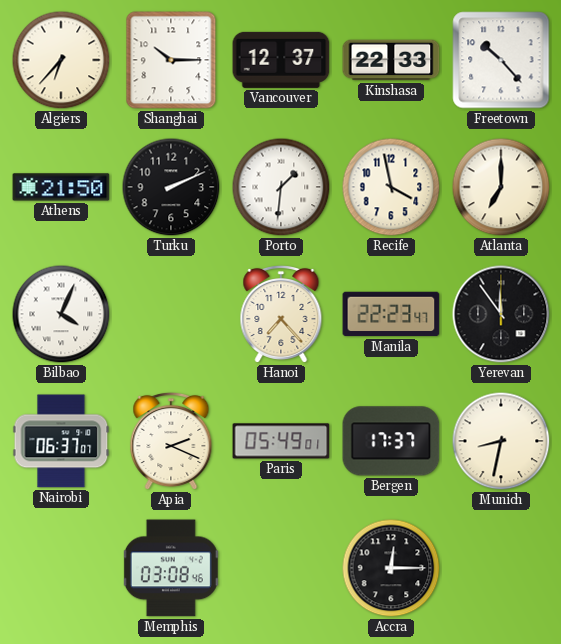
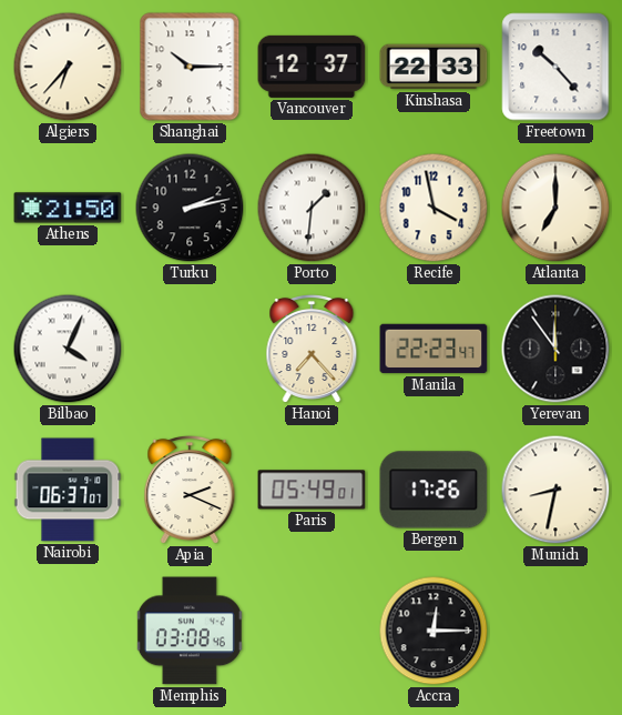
Turku: 2:11 -> 2:13
Bergen: 17:37 -> 17:26
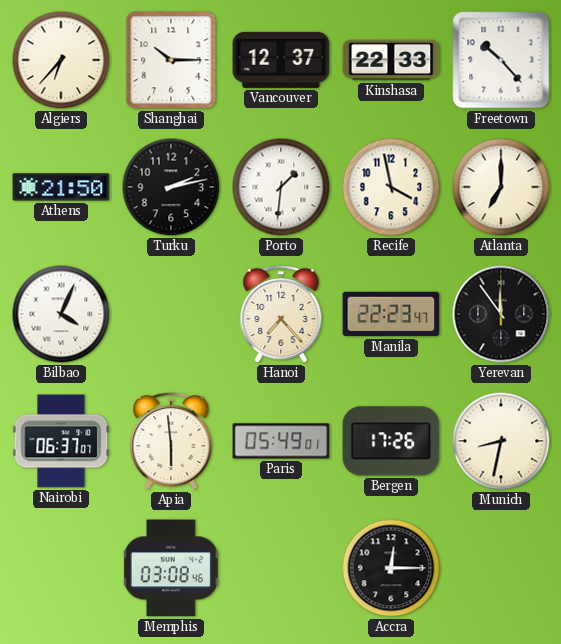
Apia: 2:19 -> 5:59
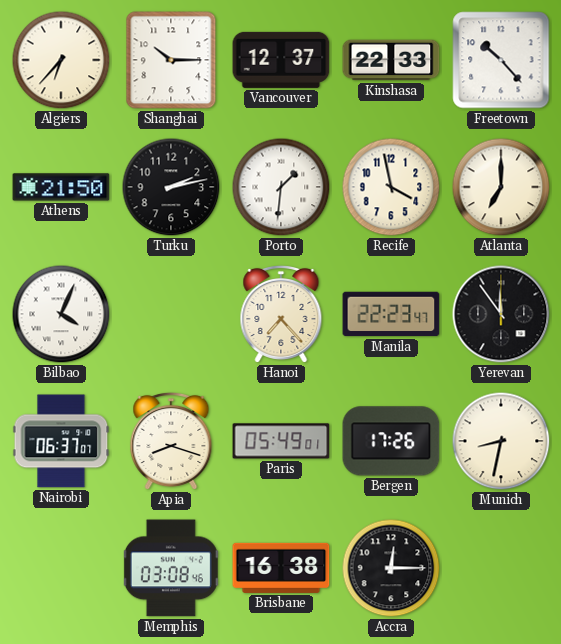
Apia: 5:59 -> 8:18
Brisbane: none -> 16:38
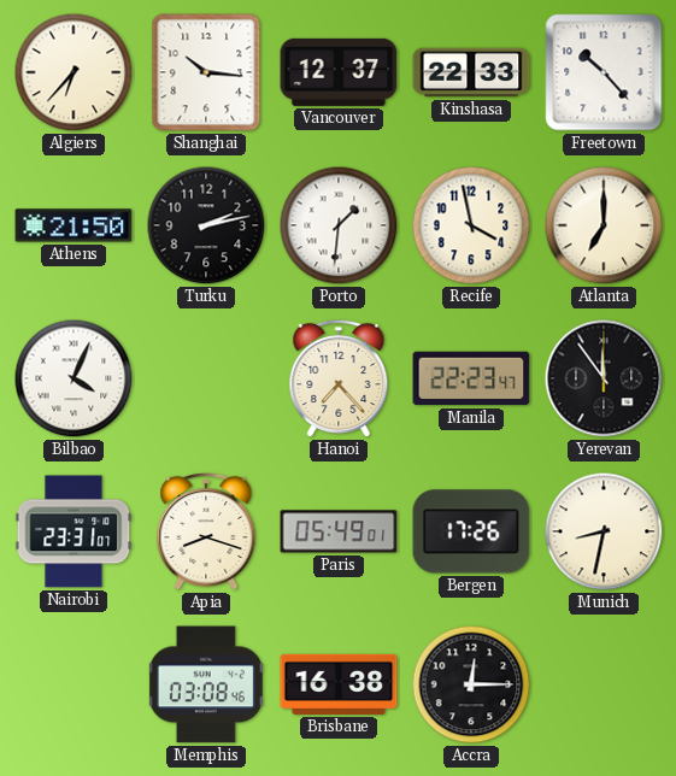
Shanghai: 10:15 -> 10:16
Nairobi: 06:37 -> 23:31
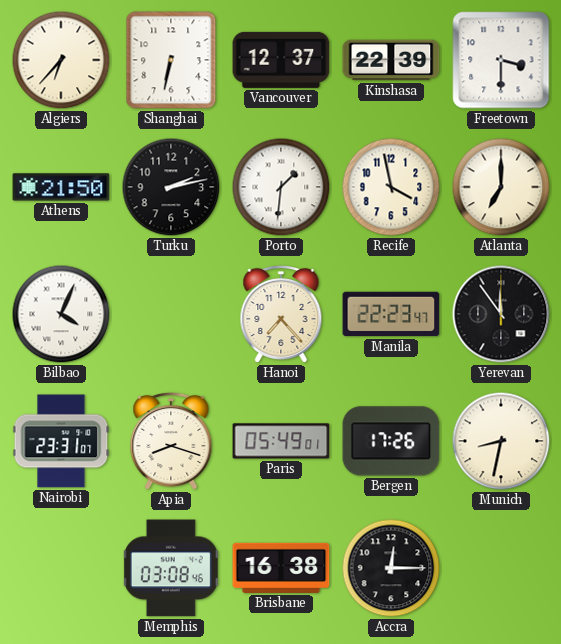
Shanghai: 10:16 -> 6:32
Kinshasa: 22:33 -> 22:39
Freetown: 10:23 -> 3:30
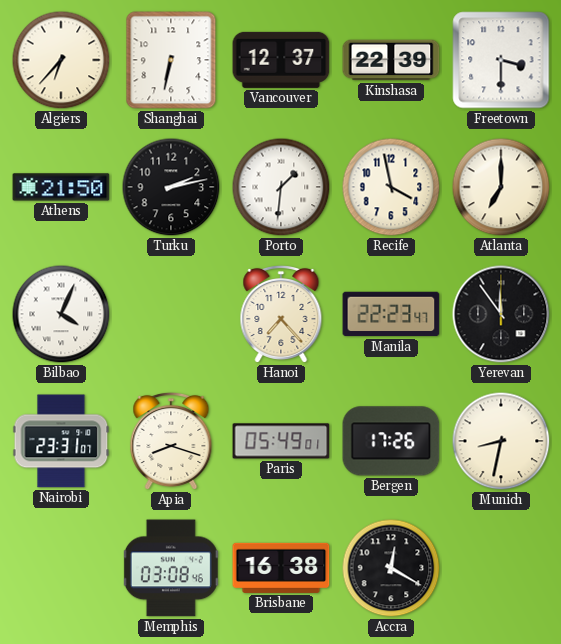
Accra: 12:15 -> 12:20
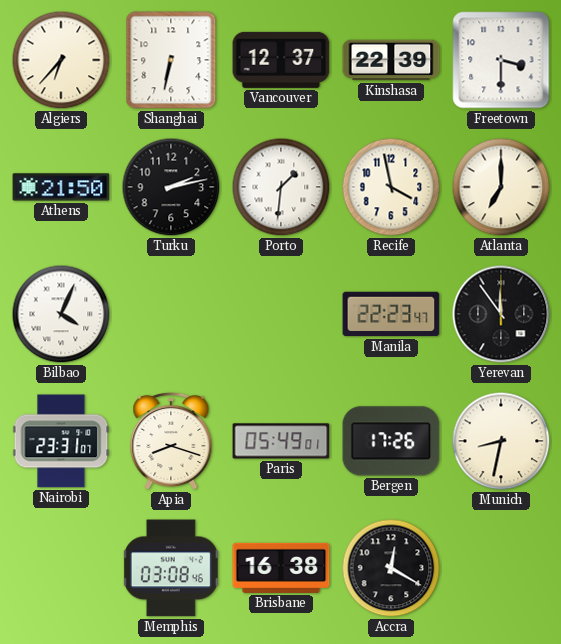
Hanoi: 7:23 -> none
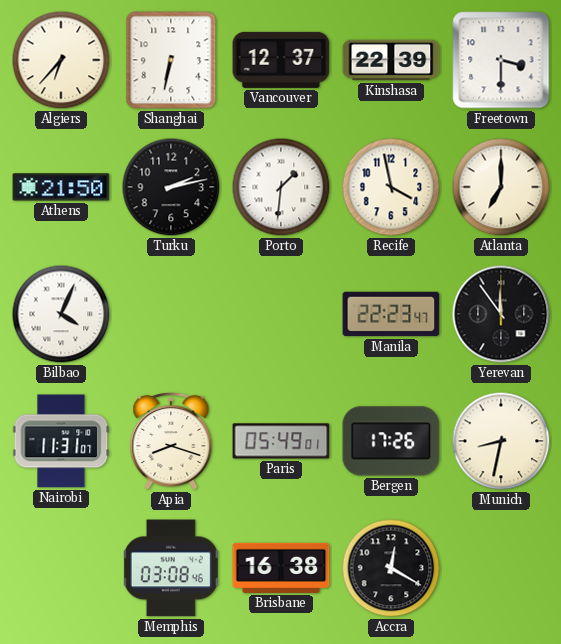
Nairobi: 23:31 -> 11:31
